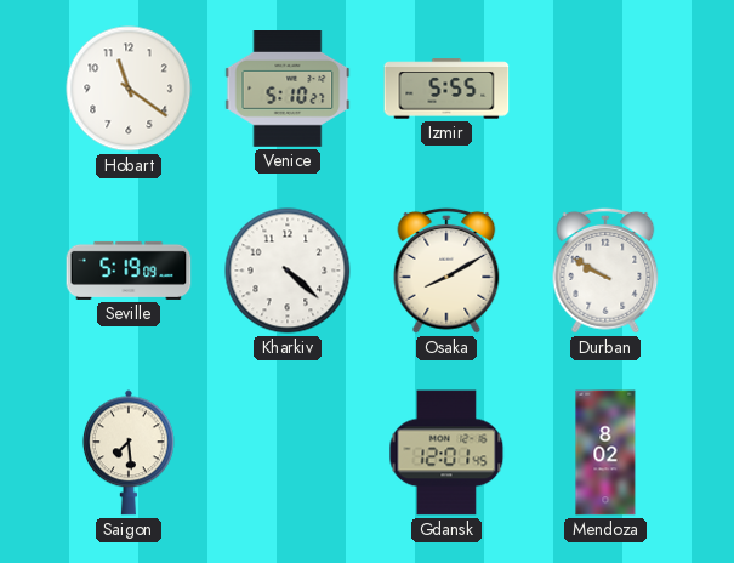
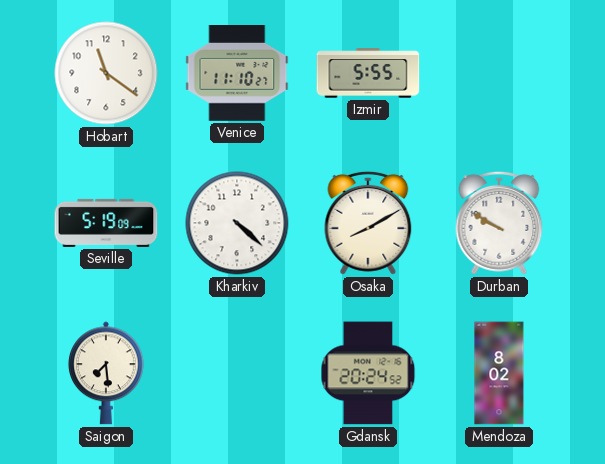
Venice: 5:10 -> 11:10
Gdansk: 12:01 -> 20:24
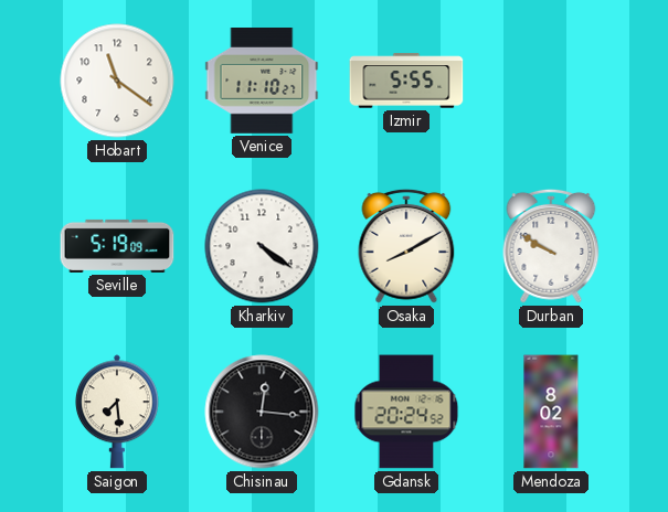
Kharkiv: 4:22 -> 4:21
Chisinau: none -> 12:16
